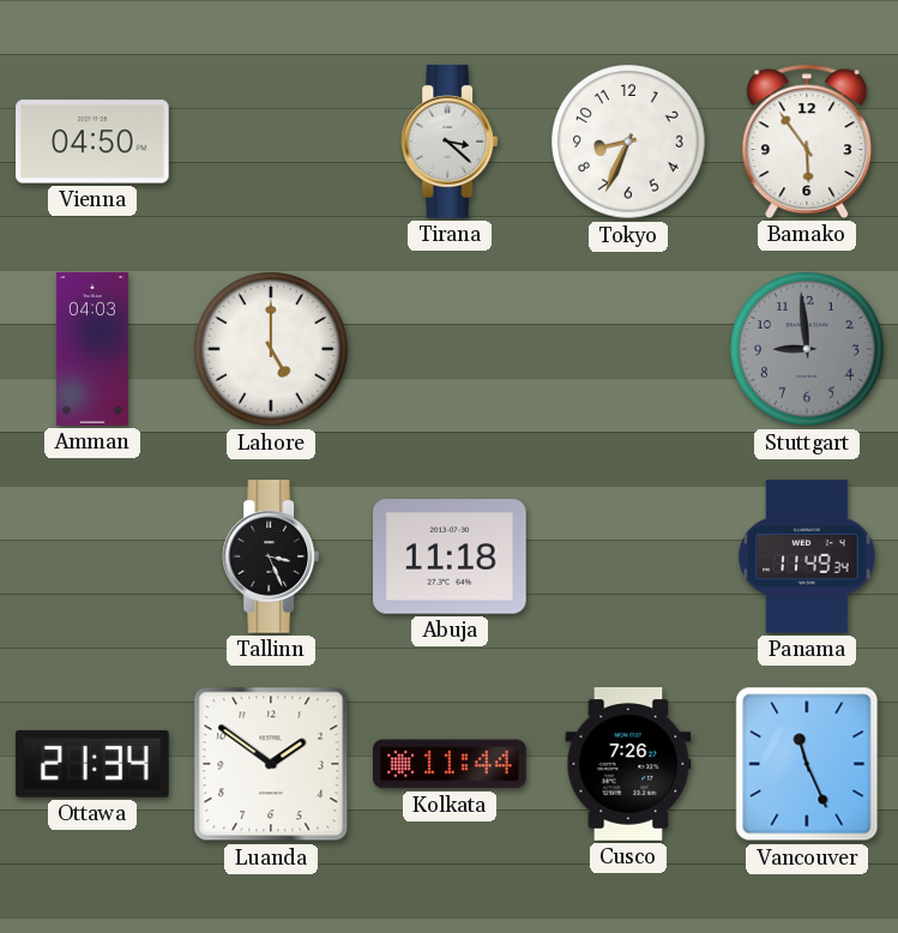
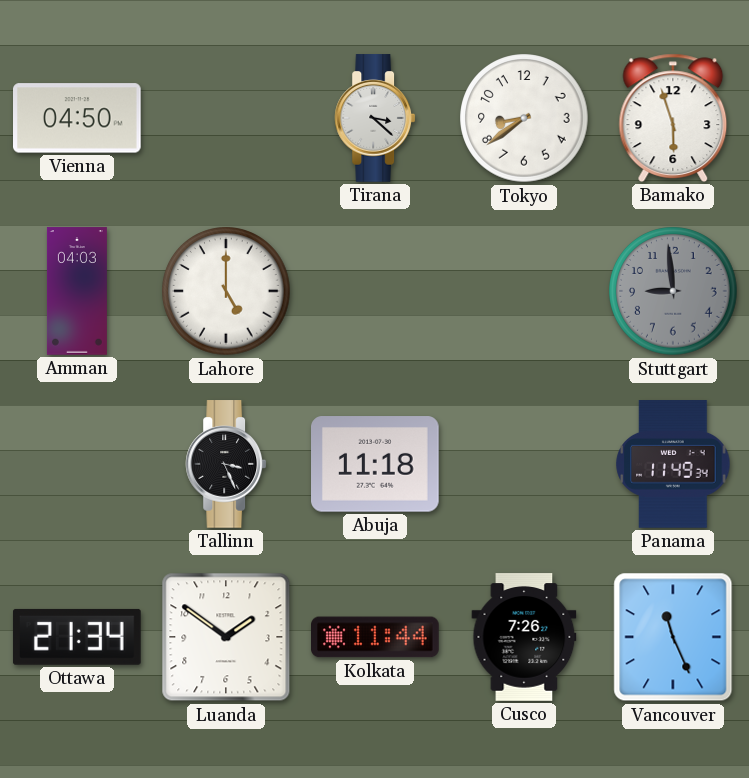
Tokyo: 8:34 -> 8:39
Bamako: 5:54 -> 5:57
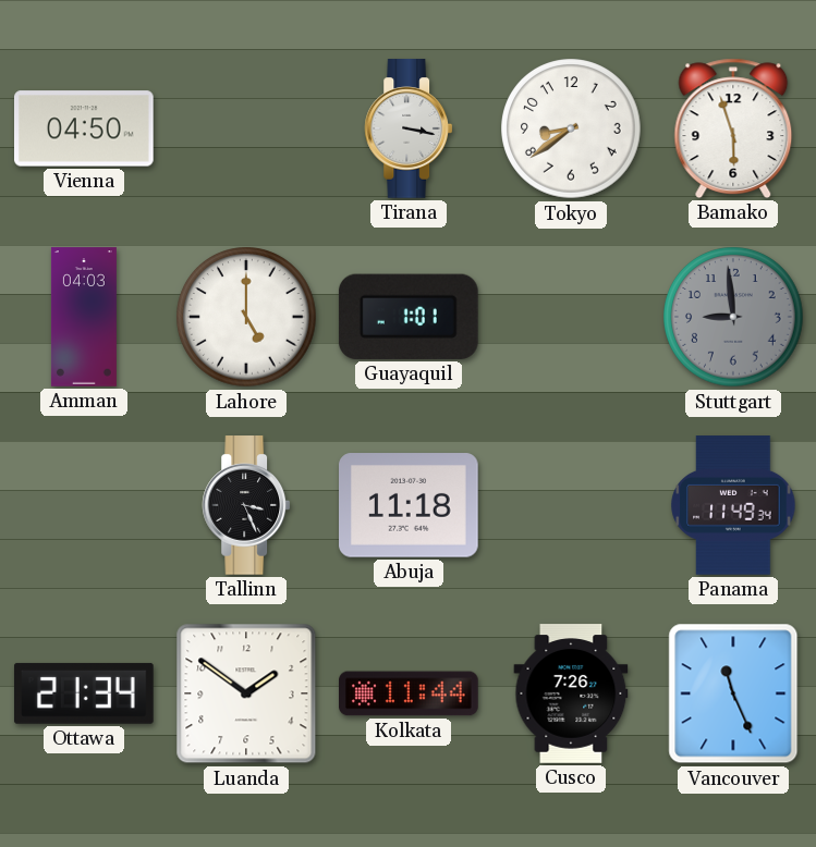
Tirana: 3:22 -> 3:17
Guayaquil: none -> 1:01
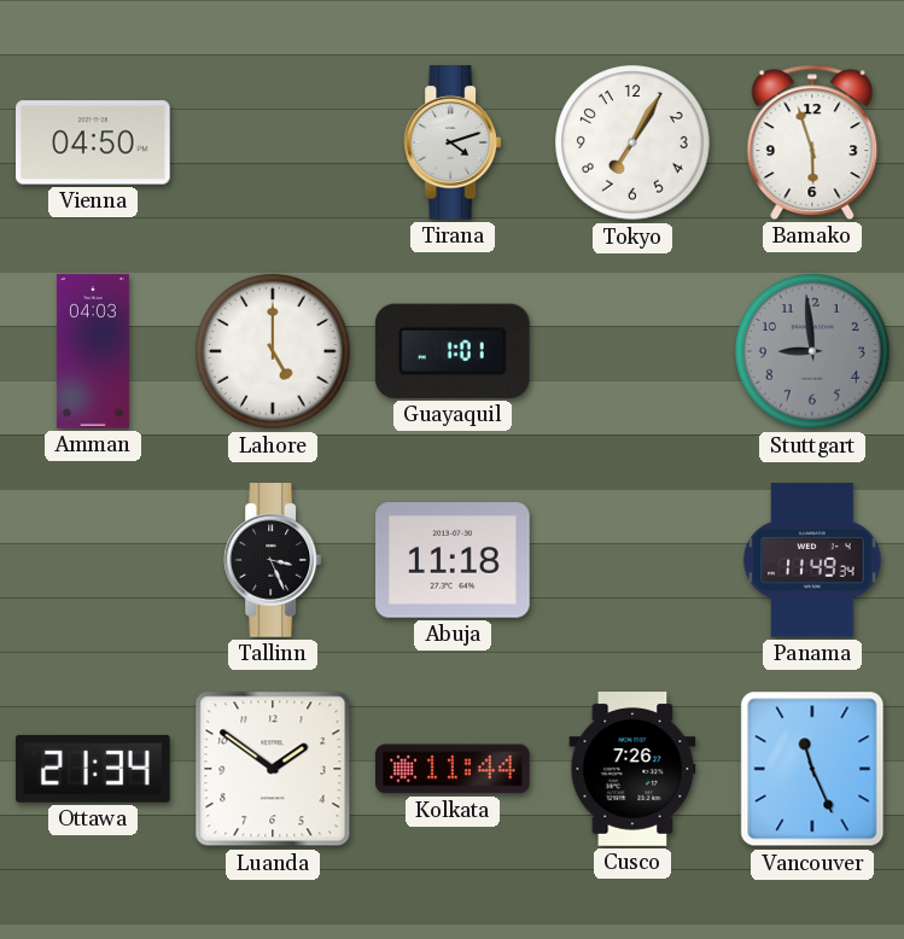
Tirana: 3:17 -> 4:12
Tokyo: 8:39 -> 7:05
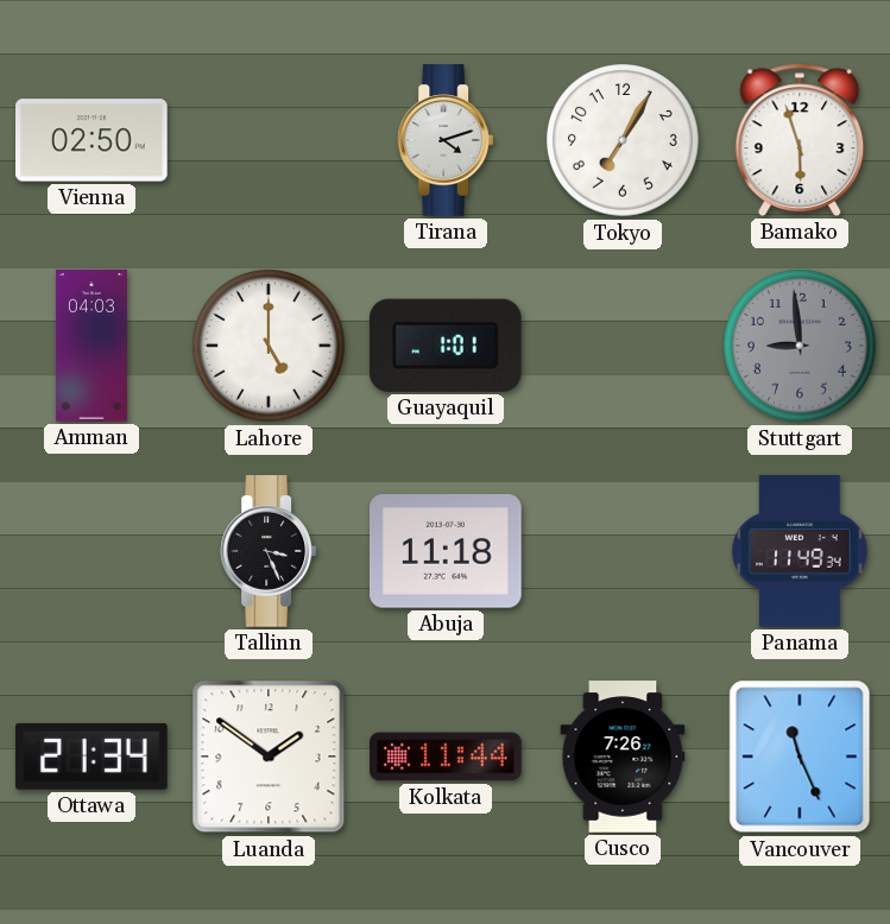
Vienna: 04:50 -> 02:50
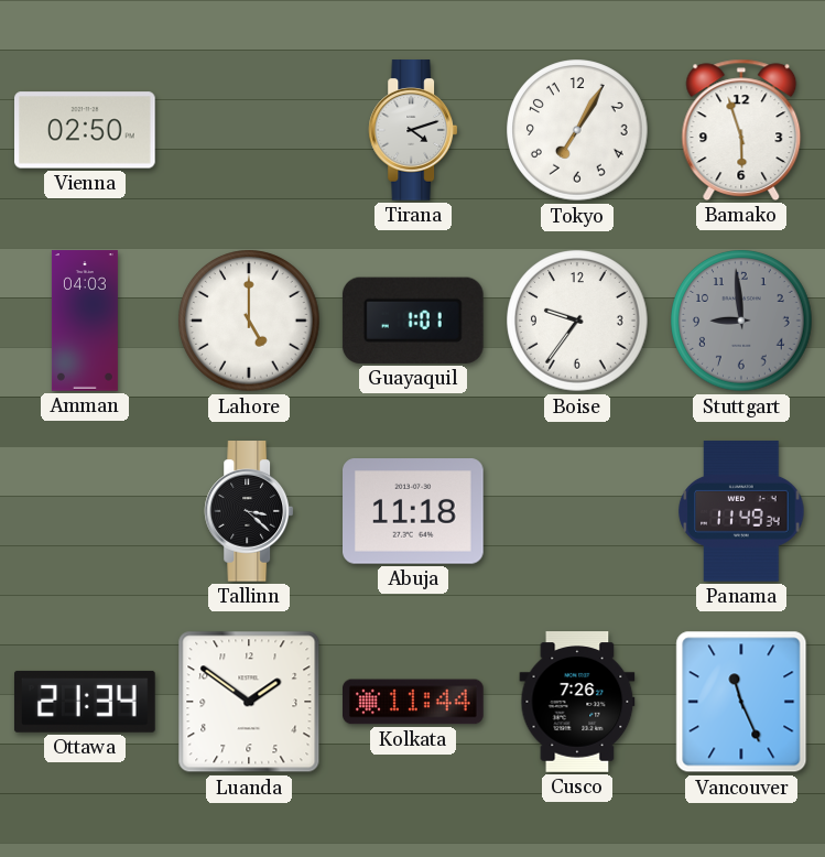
Boise: none -> 9:36
Tallinn: 3:26 -> 3:22
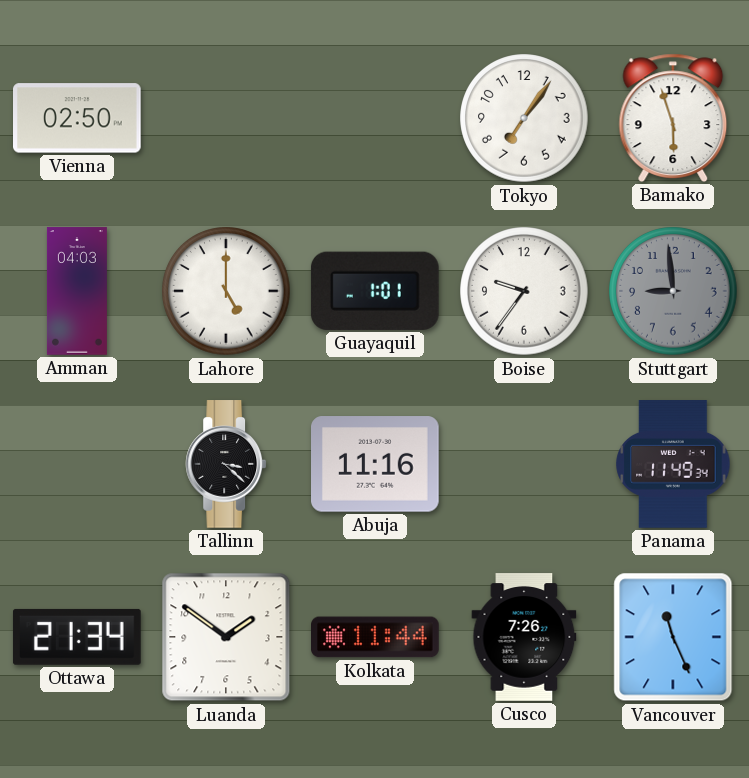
Tirana: 4:12 -> none
Tokyo: 7:05 -> 7:06
Abuja: 11:18 -> 11:16
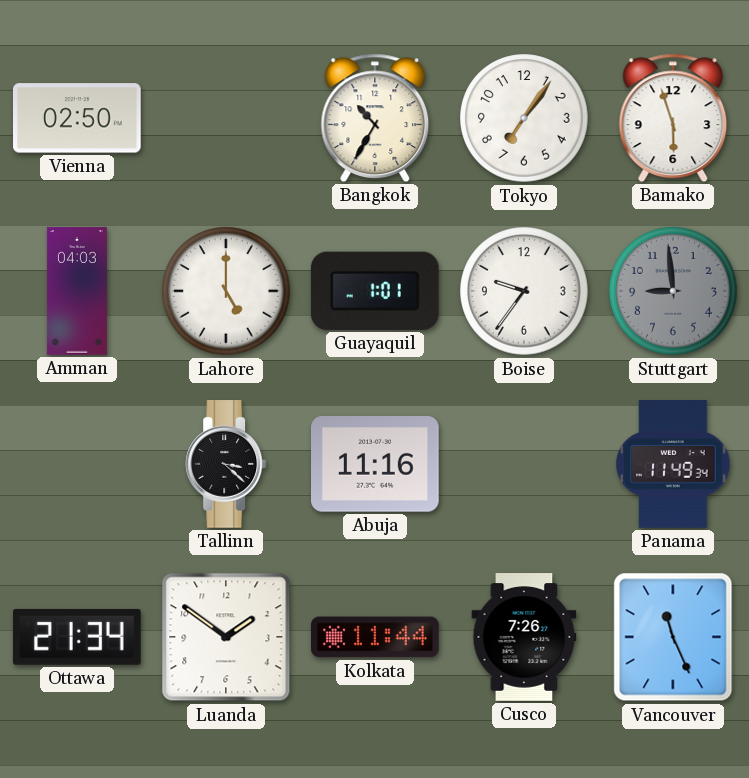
Bangkok: none -> 10:35
